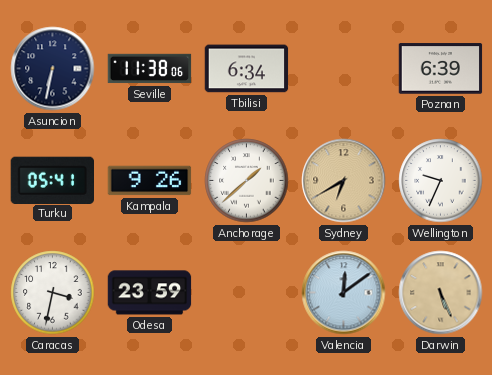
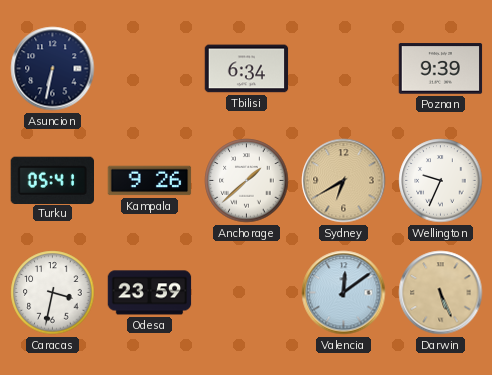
Seville: 11:38 -> none
Poznan: 6:39 -> 9:39
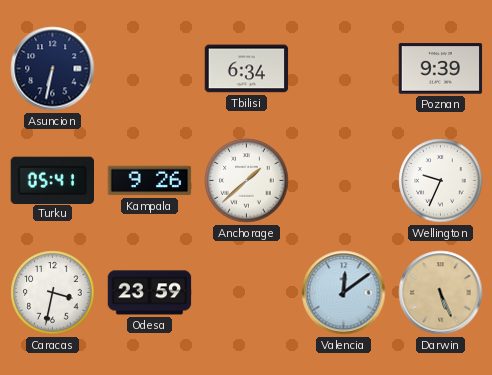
Sydney: 6:40 -> none
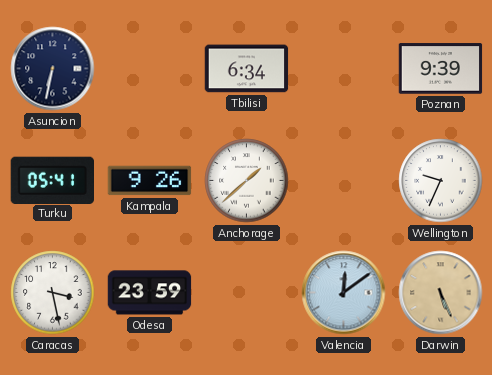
Caracas: 3:32 -> 3:28
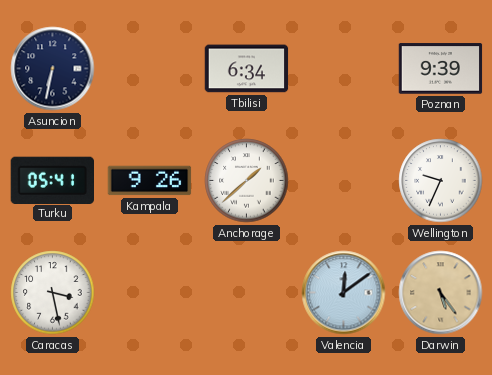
Odesa: 23:59 -> none
Darwin: 5:26 -> 5:24
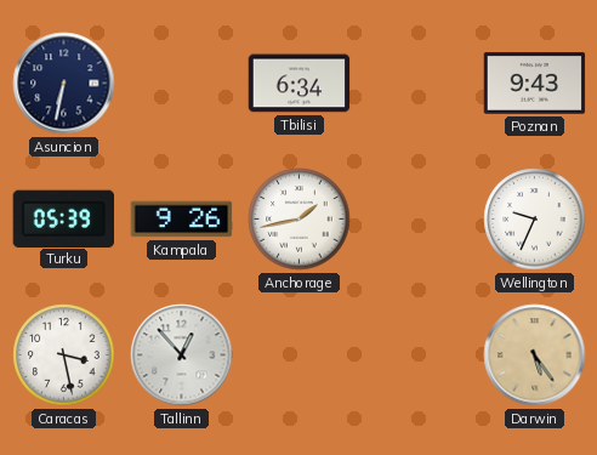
Poznan: 9:39 -> 9:43
Turku: 05:41 -> 05:39
Anchorage: 1:38 -> 1:43
Tallinn: none -> 12:53
Valencia: 12:09 -> none
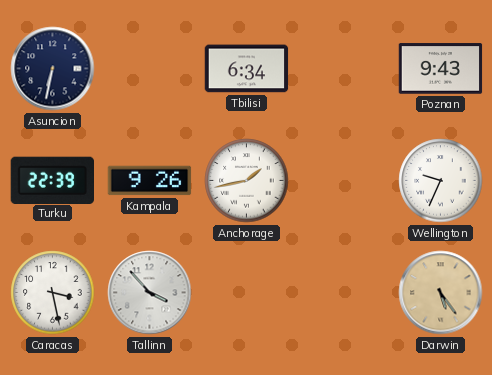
Turku: 05:39 -> 22:39
Tallinn: 12:53 -> 3:53
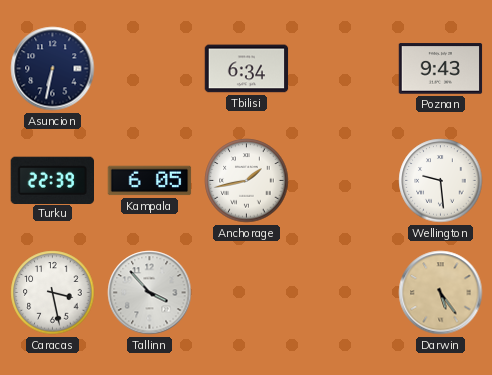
Kampala: 9:26 -> 6:05
Wellington: 9:34 -> 9:29
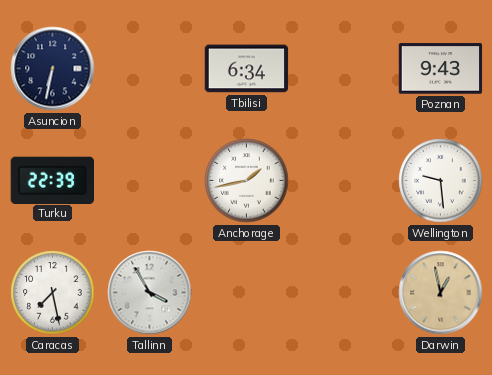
Kampala: 6:05 -> none
Caracas: 3:28 -> 7:28
Tallinn: 3:53 -> 3:55
Darwin: 5:24 -> 12:58
